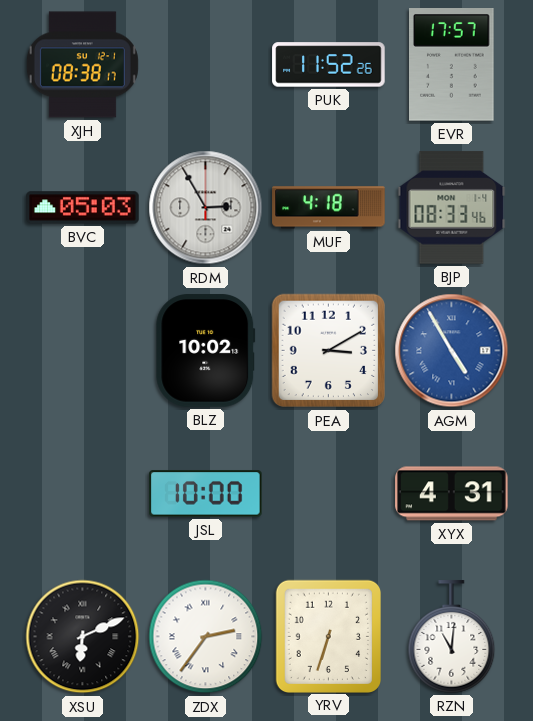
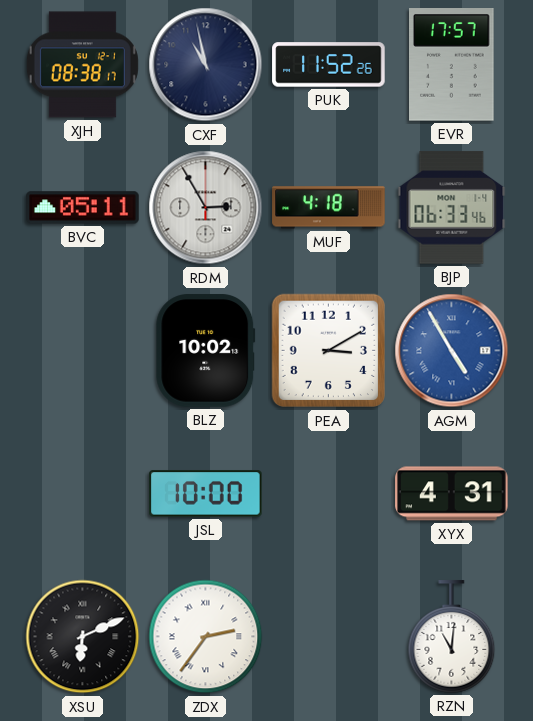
CXF: none -> 10:58
BVC: 05:03 -> 05:11
BJP: 08:33 -> 06:33
YRV: 6:33 -> none
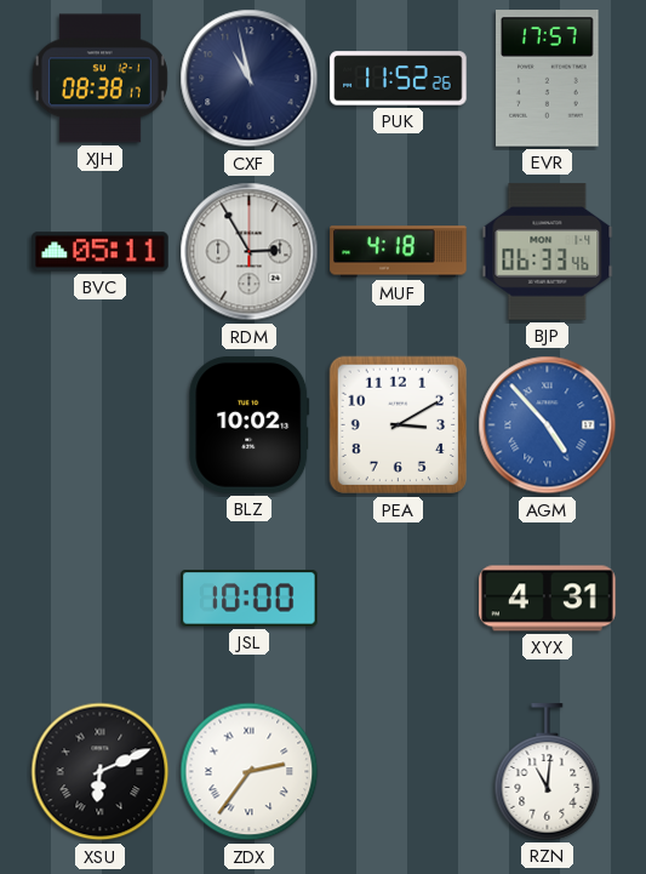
AGM: 4:55 -> 4:53
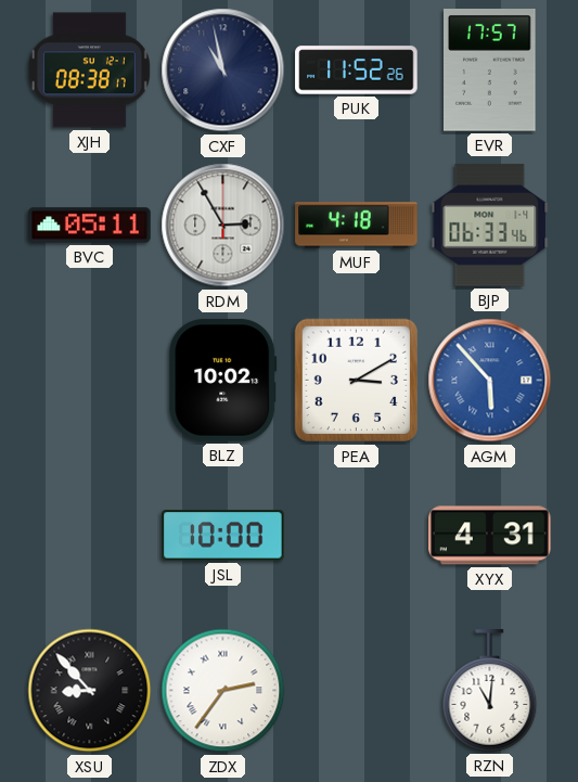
AGM: 4:53 -> 5:53
XSU: 6:11 -> 8:53
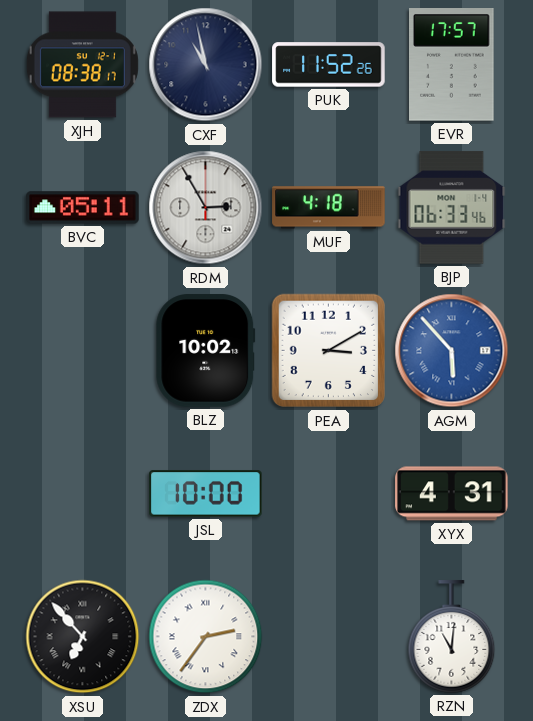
XSU: 8:53 -> 6:53
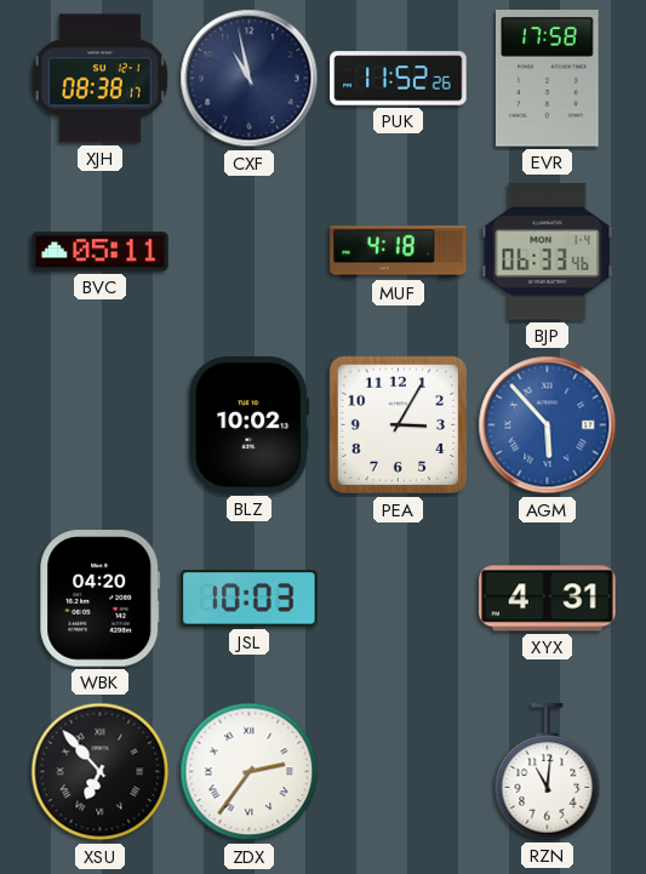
EVR: 17:57 -> 17:58
RDM: 2:55 -> none
PEA: 3:10 -> 3:05
WBK: none -> 04:20
JSL: 10:00 -> 10:03
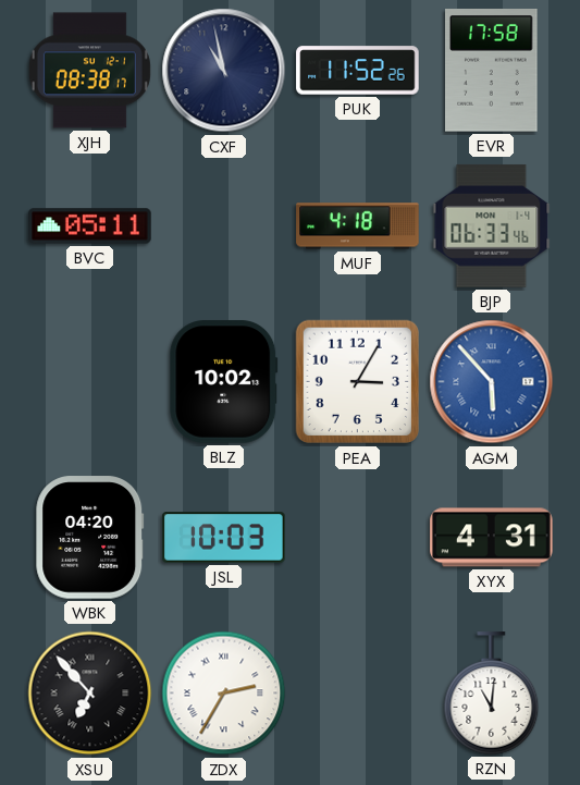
ZDX: 2:36 -> 2:35
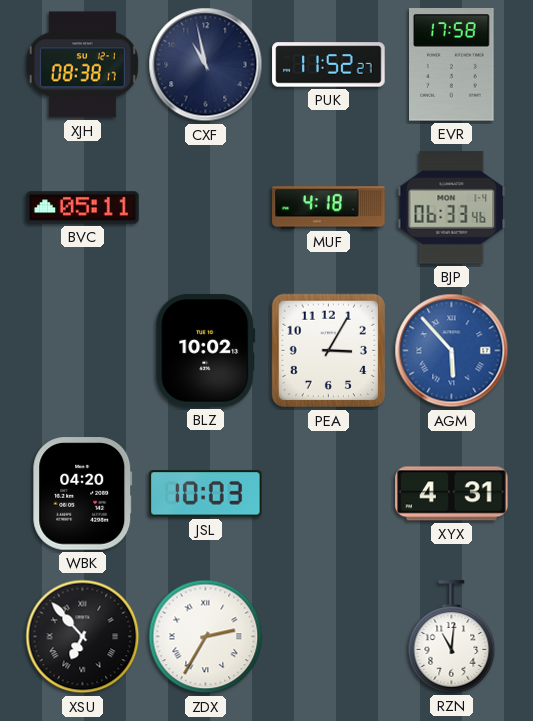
PUK: 11:52:26 -> 11:52:27
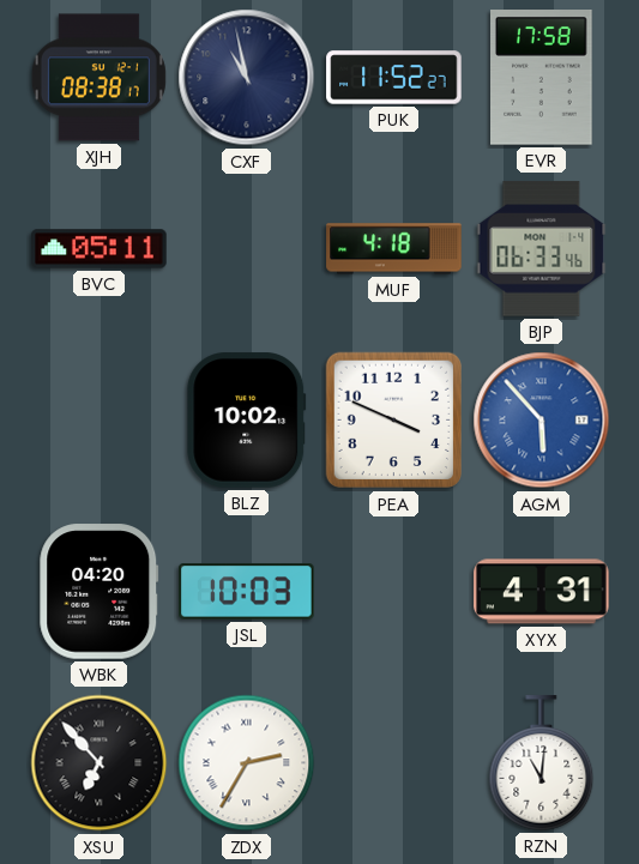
PEA: 3:05 -> 3:49
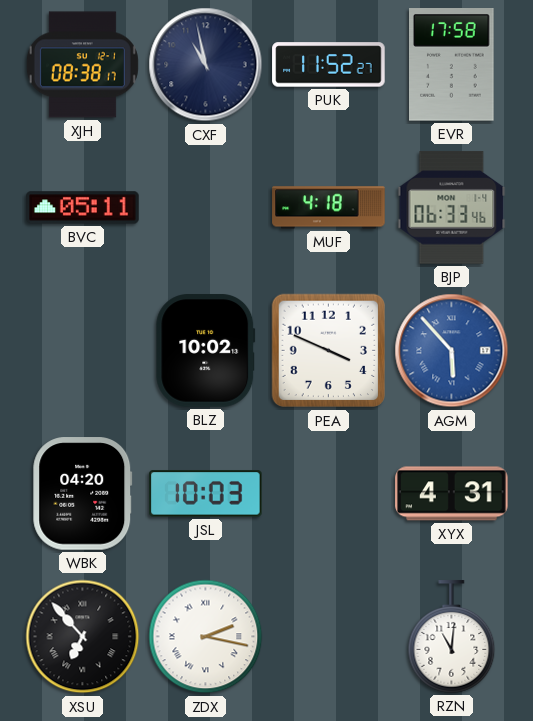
ZDX: 2:35 -> 2:17
